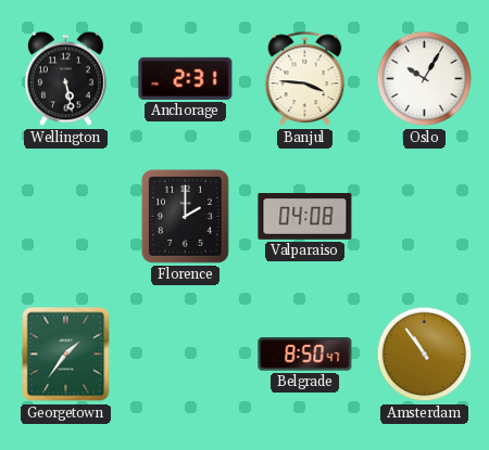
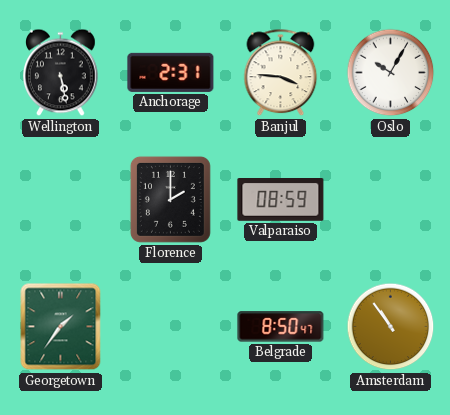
Valparaiso: 04:08 -> 08:59
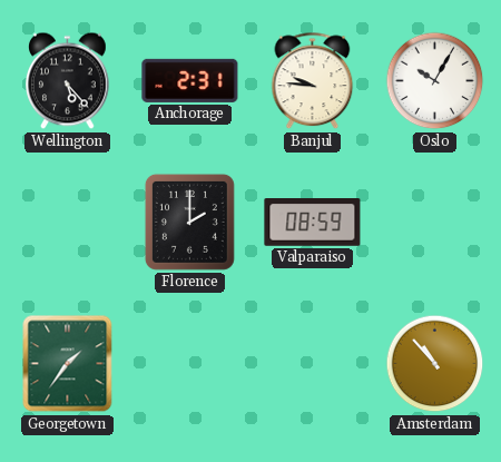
Wellington: 5:28 -> 5:23
Banjul: 3:46 -> 9:46
Belgrade: 8:50 -> none
Amsterdam: 10:54 -> 10:53
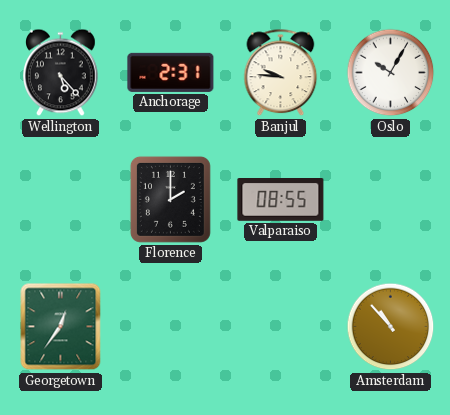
Valparaiso: 08:59 -> 08:55
Georgetown: 1:36 -> 12:36
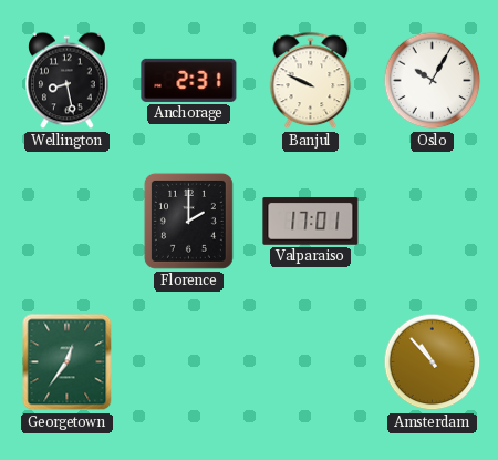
Wellington: 5:23 -> 8:28
Banjul: 9:46 -> 9:49
Valparaiso: 08:55 -> 17:01
